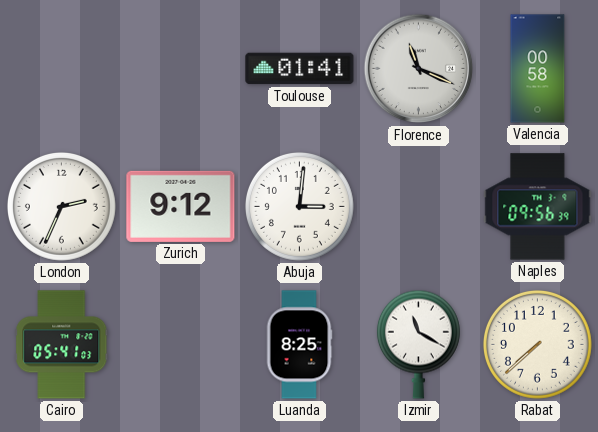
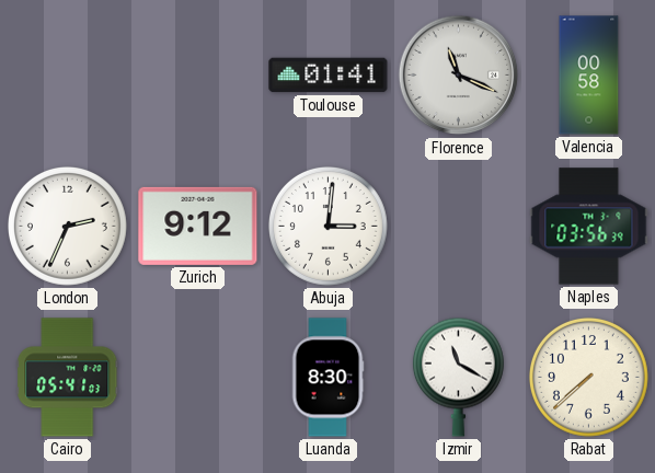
Naples: 09:56 -> 03:56
Luanda: 8:25 -> 8:30
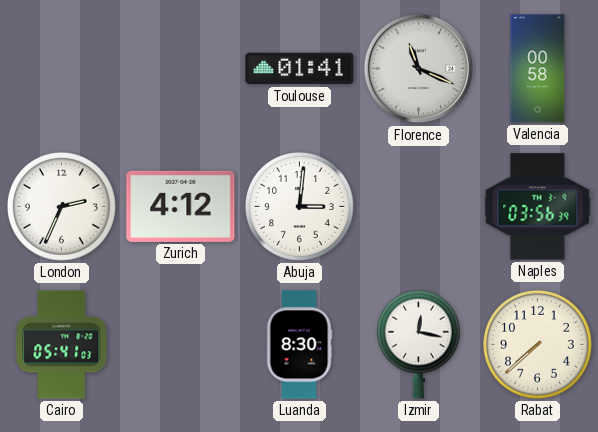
Zurich: 9:12 -> 4:12
Izmir: 11:20 -> 12:17
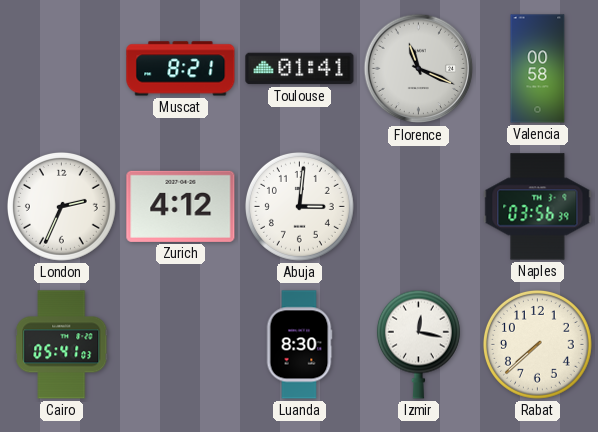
Muscat: none -> 8:21
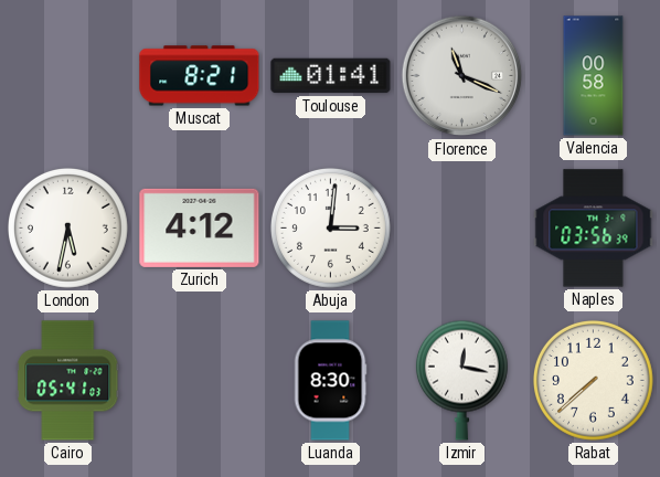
London: 2:34 -> 5:32
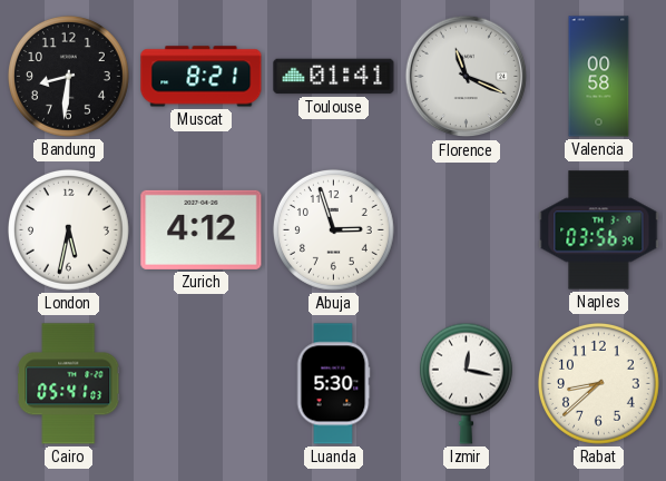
Bandung: none -> 8:31
Abuja: 3:01 -> 2:57
Luanda: 8:30 -> 5:30
Rabat: 7:38 -> 8:38
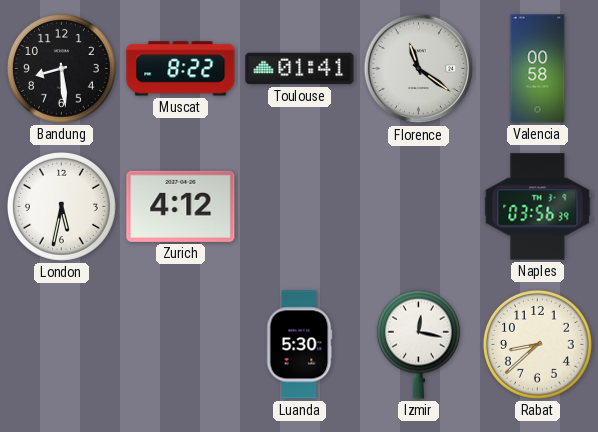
Bandung: 8:31 -> 8:29
Muscat: 8:21 -> 8:22
Florence: 11:19 -> 11:21
Abuja: 2:57 -> none
Cairo: 05:41 -> none
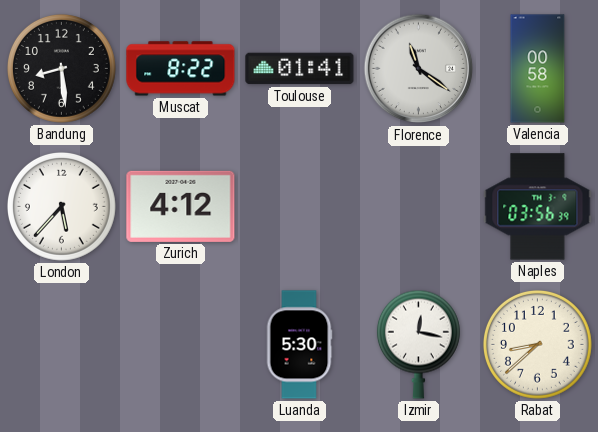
London: 5:32 -> 5:37
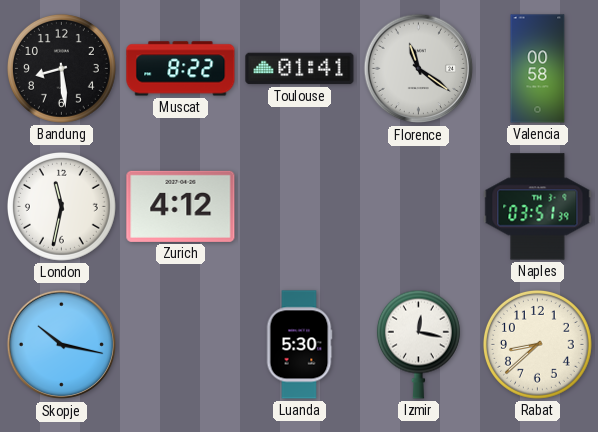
London: 5:37 -> 11:32
Naples: 03:56 -> 03:51
Skopje: none -> 10:17
